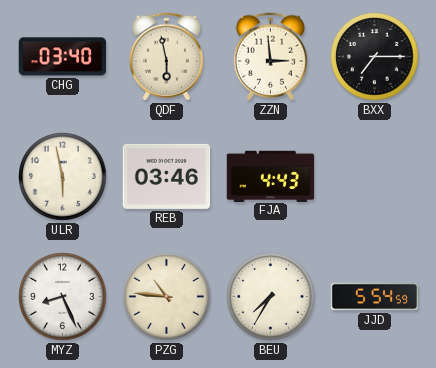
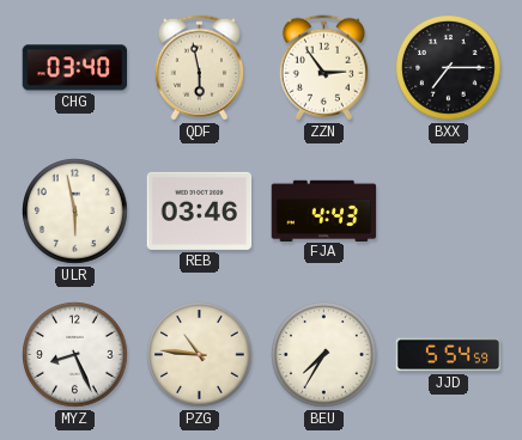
ZZN: 2:59 -> 2:54
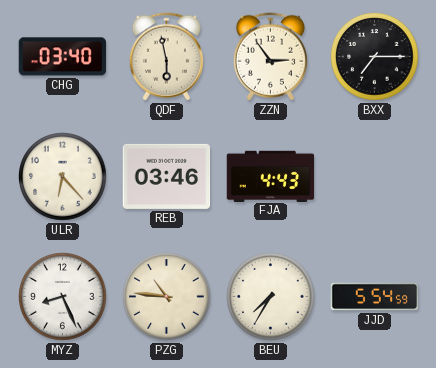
ULR: 5:58 -> 6:23
